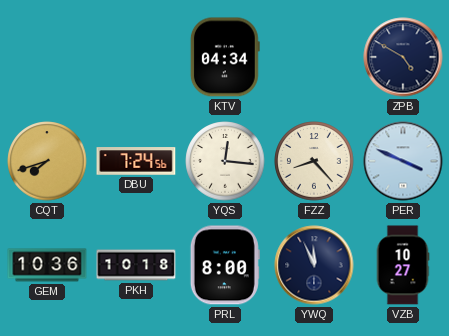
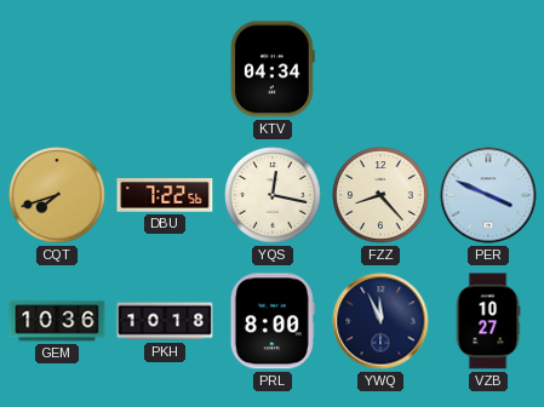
ZPB: 4:50 -> none
DBU: 7:24 -> 7:22
YQS: 12:16 -> 12:17
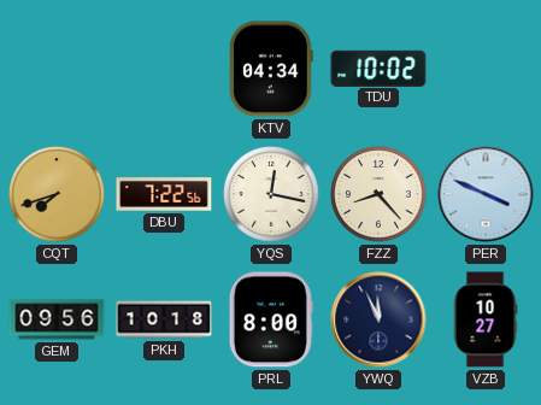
TDU: none -> 10:02
GEM: 10:36 -> 09:56
